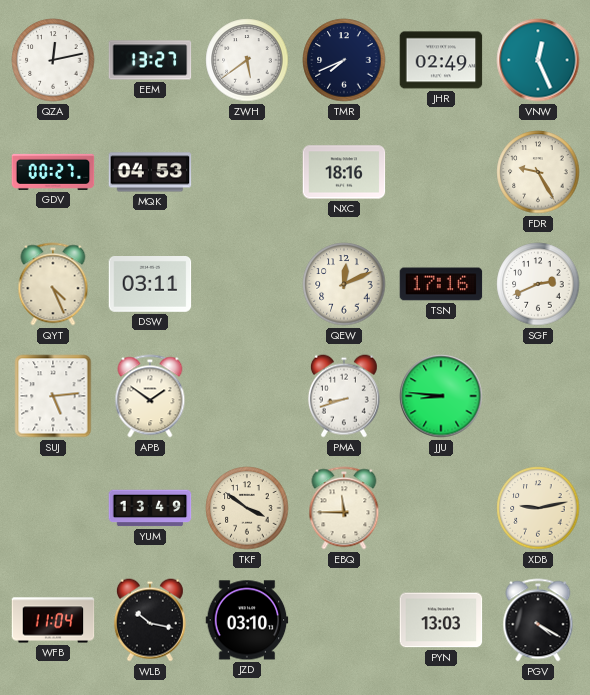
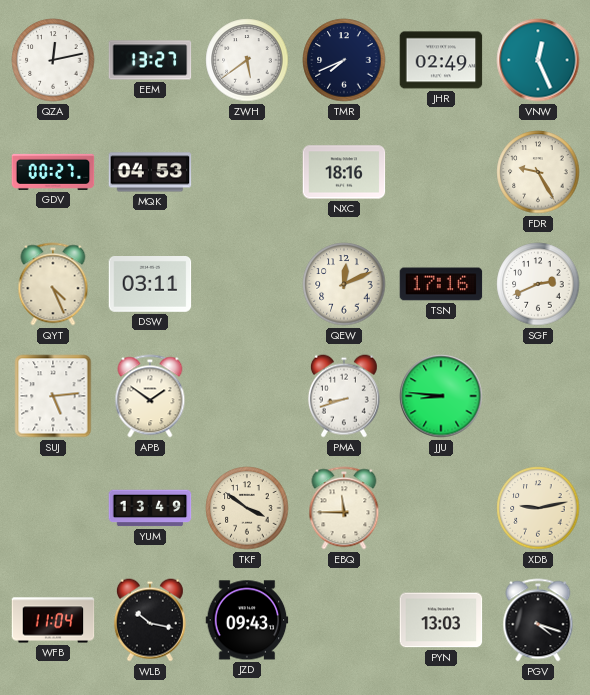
JZD: 03:10 -> 09:43
PGV: 4:20 -> 4:18
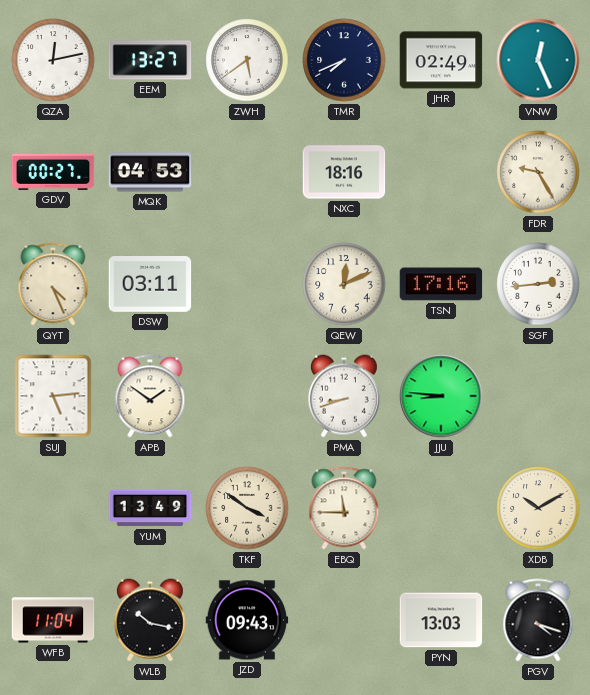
SGF: 2:41 -> 2:44
XDB: 9:13 -> 10:10
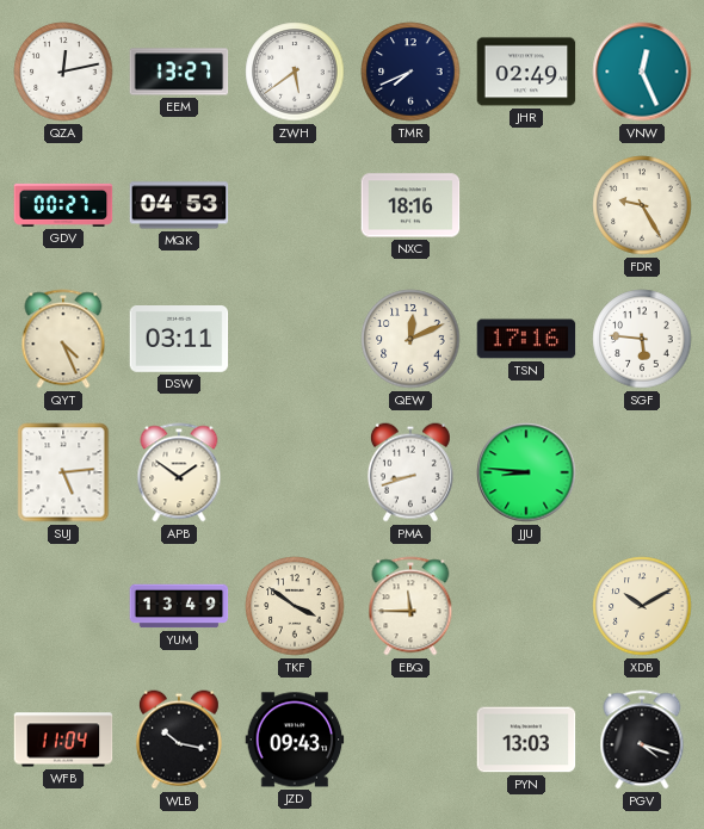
SGF: 2:44 -> 5:46
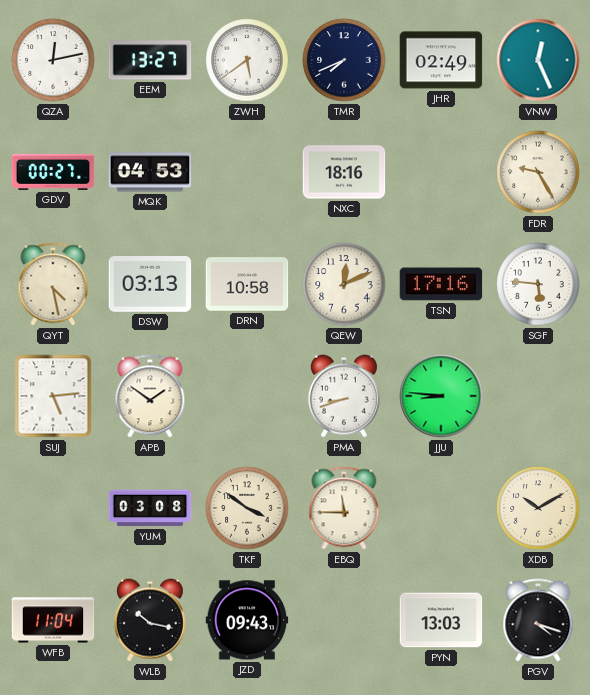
QYT: 4:26 -> 4:28
DSW: 03:11 -> 03:13
DRN: none -> 10:58
YUM: 13:49 -> 03:08
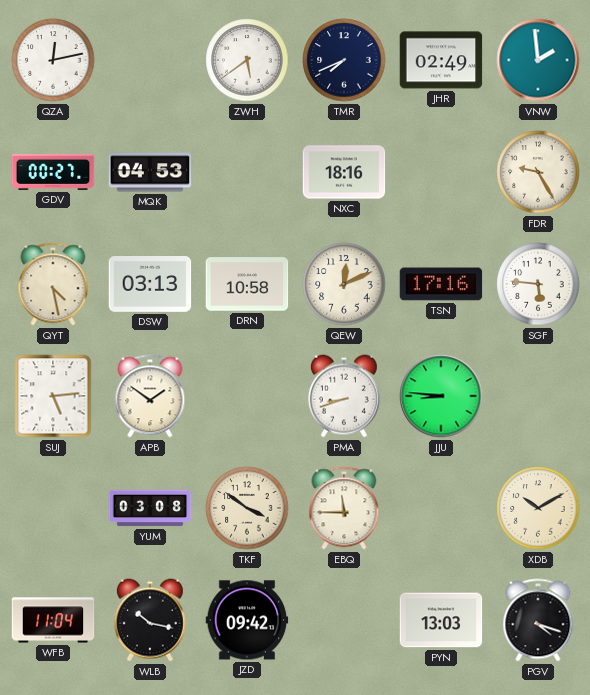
EEM: 13:27 -> none
VNW: 12:26 -> 1:59
JZD: 09:43 -> 09:42
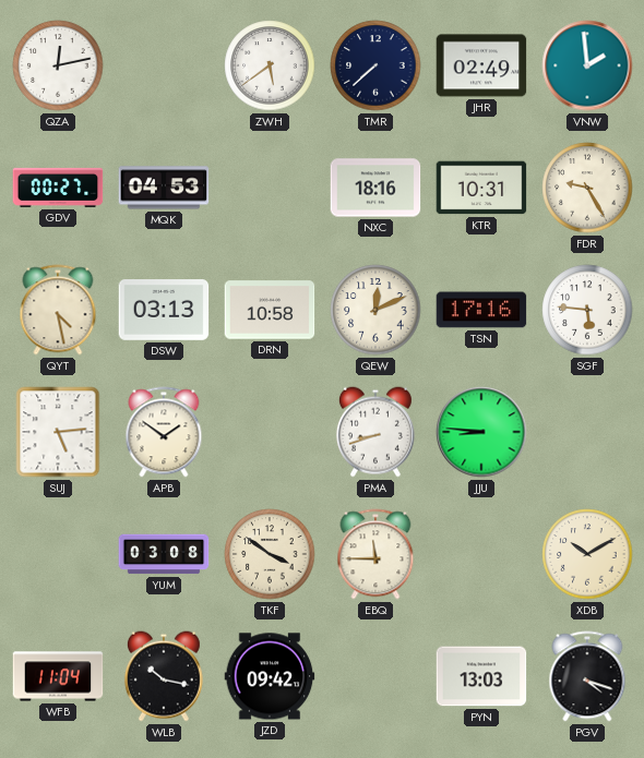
TMR: 7:41 -> 7:38
KTR: none -> 10:31
